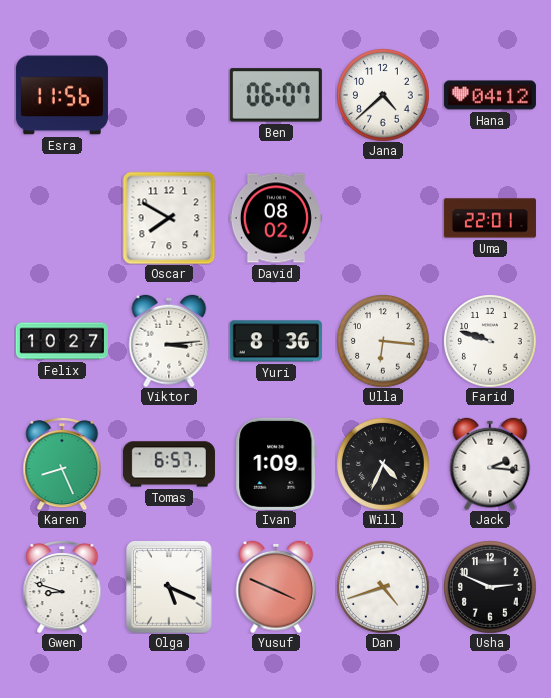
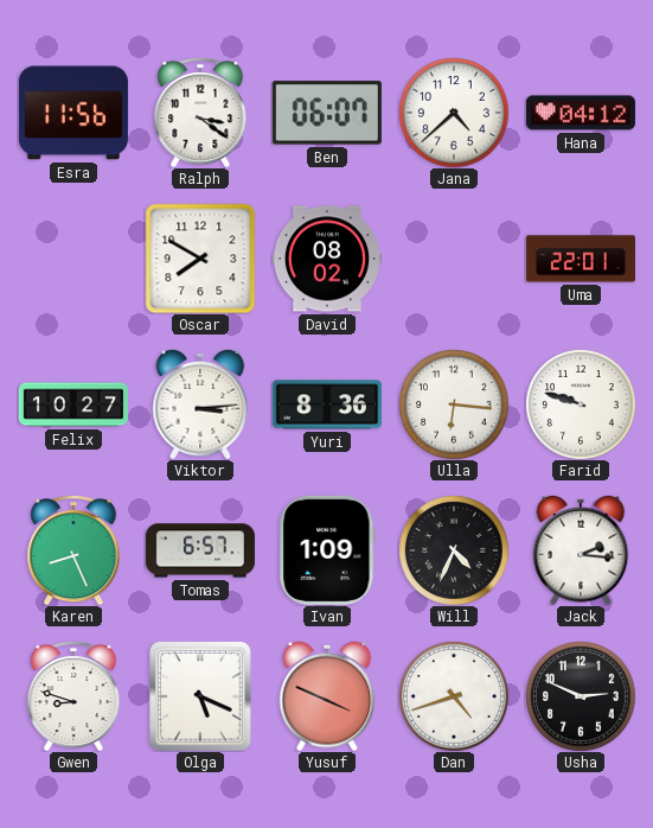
Ralph: none -> 3:21
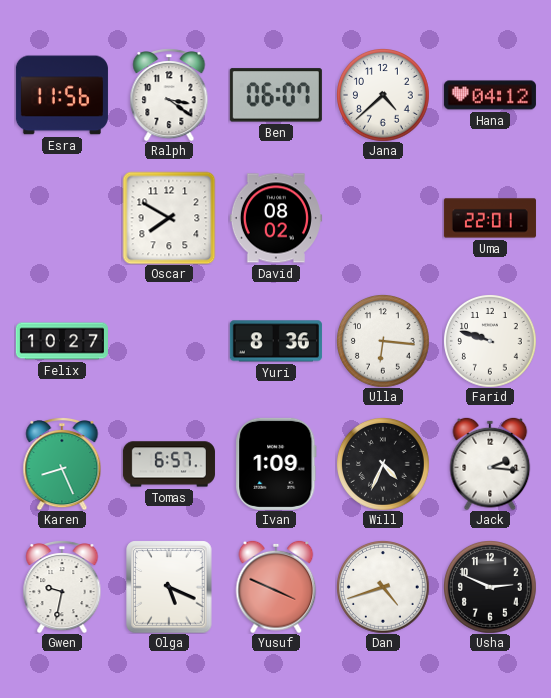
Viktor: 3:14 -> none
Gwen: 8:48 -> 9:32
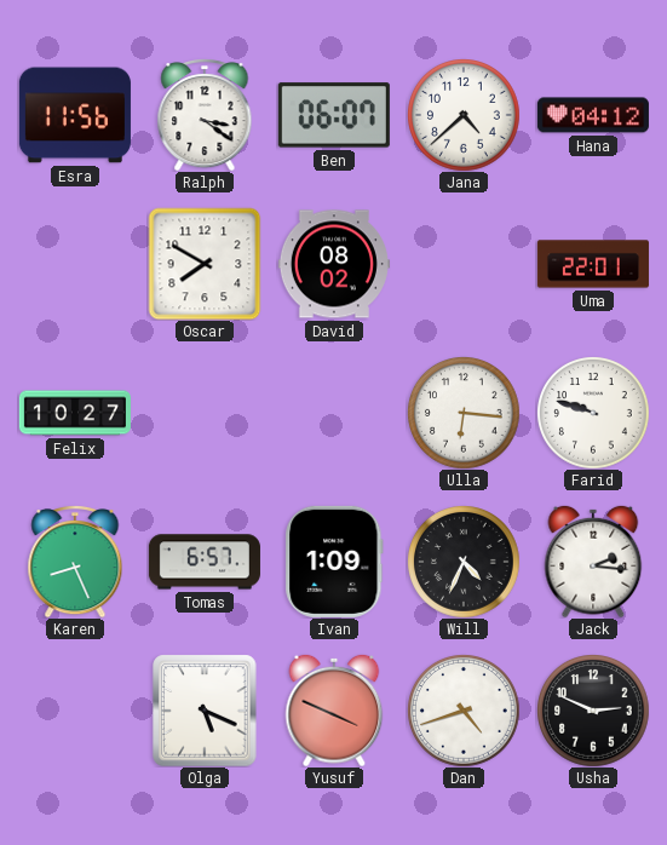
Yuri: 8:36 -> none
Gwen: 9:32 -> none
